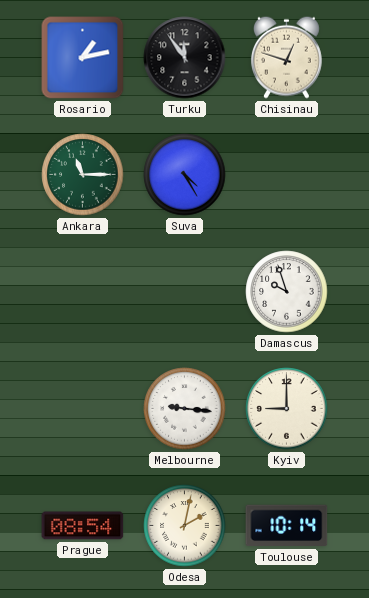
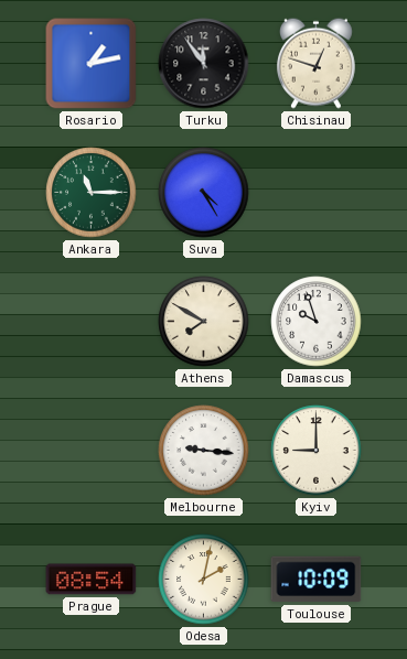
Athens: none -> 7:50
Toulouse: 10:14 -> 10:09
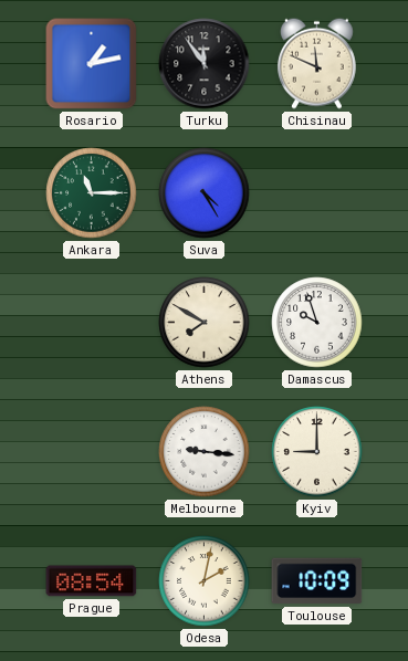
Chisinau: 12:48 -> 11:49
